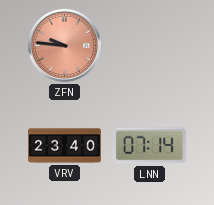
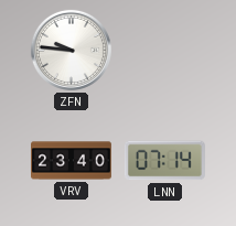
ZFN dial: salmon -> white
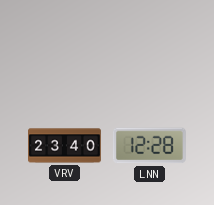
ZFN: 9:46 -> none
LNN: 07:14 -> 12:28
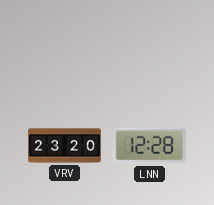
VRV: 23:40 -> 23:20
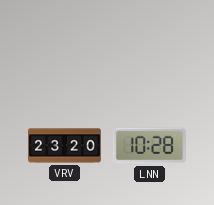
LNN: 12:28 -> 10:28
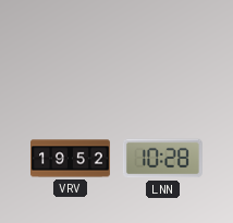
VRV: 23:20 -> 19:52
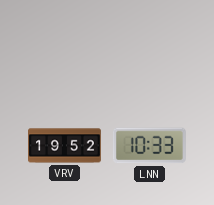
LNN: 10:28 -> 10:33
